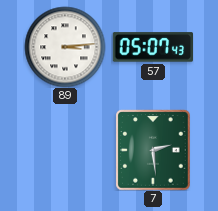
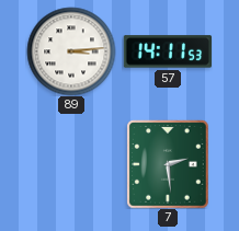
57: 05:07 -> 14:11
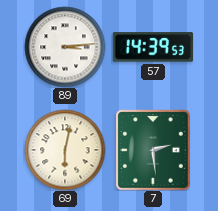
57: 14:11 -> 14:39
69: none -> 6:02
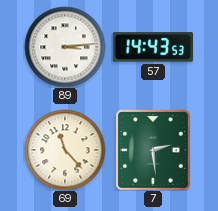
57: 14:39 -> 14:43
69: 6:02 -> 11:23
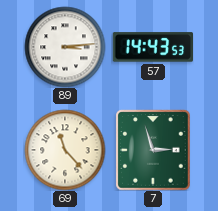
7: 2:29 -> 2:57
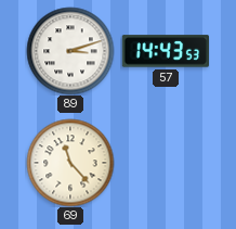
89: 3:14 -> 3:12
7: 2:57 -> none
